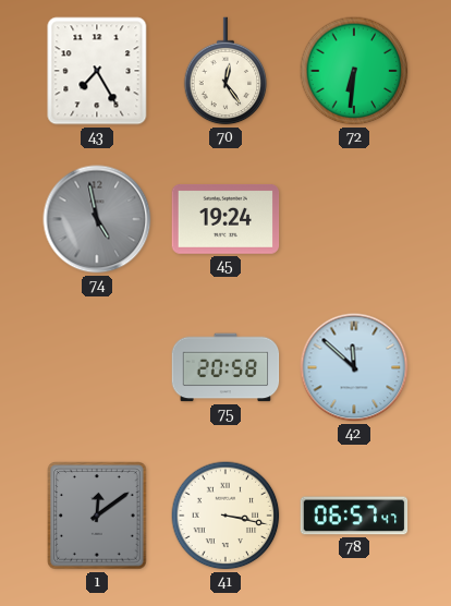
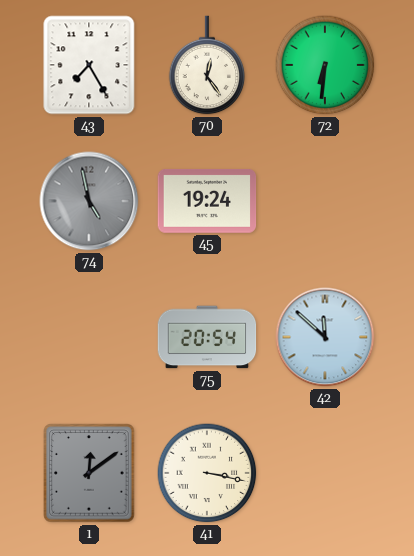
75: 20:58 -> 20:54
78: 06:57 -> none
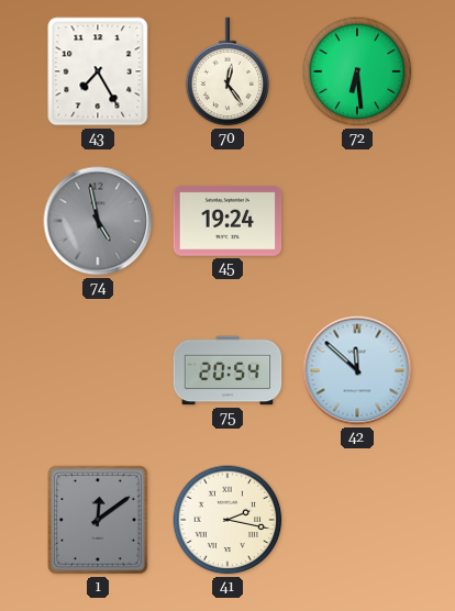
72: 6:31 -> 6:29
41: 3:17 -> 2:17
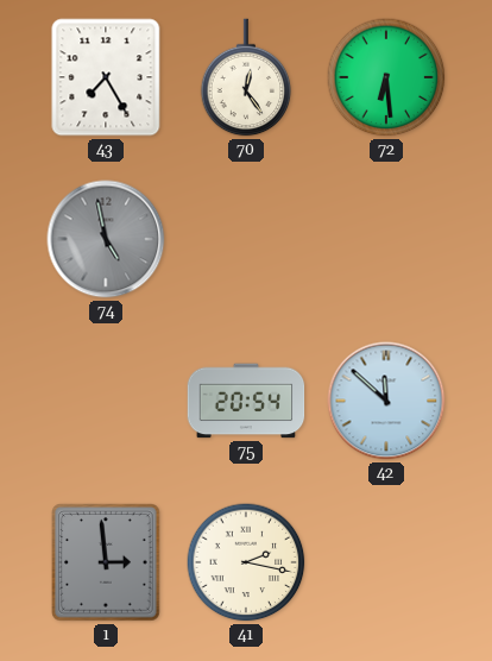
45: 19:24 -> none
1: 12:09 -> 2:59
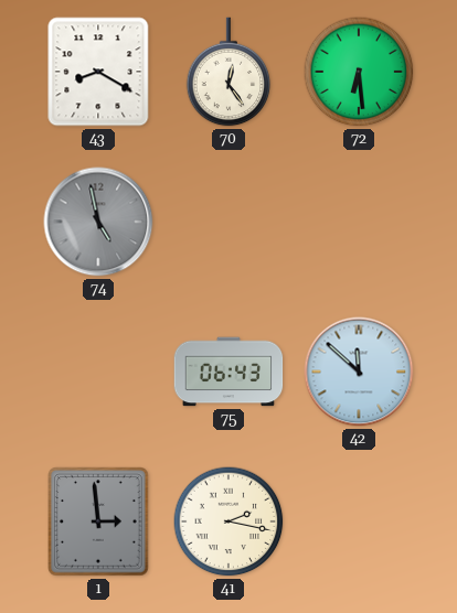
43: 7:25 -> 8:20
75: 20:54 -> 06:43
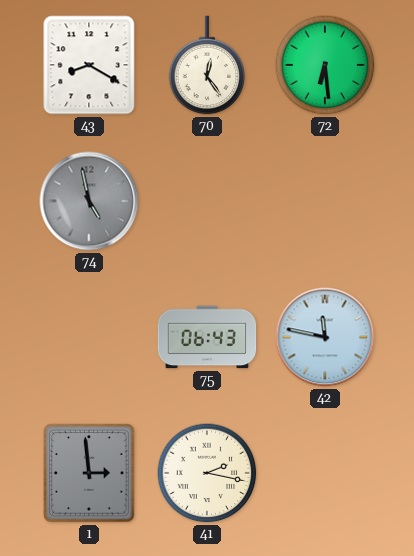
42: 11:52 -> 11:47
